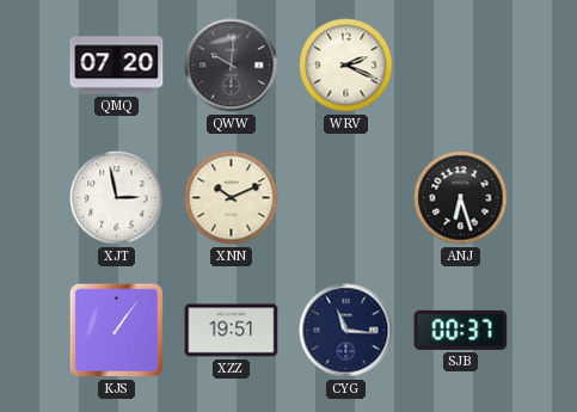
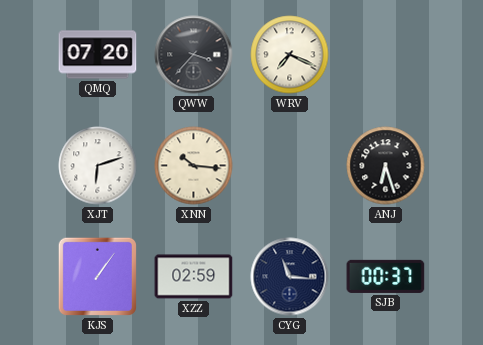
QWW: 10:01 -> 3:37
WRV: 2:19 -> 7:19
XJT: 2:58 -> 6:12
XNN: 10:11 -> 10:16
XZZ: 19:51 -> 02:59
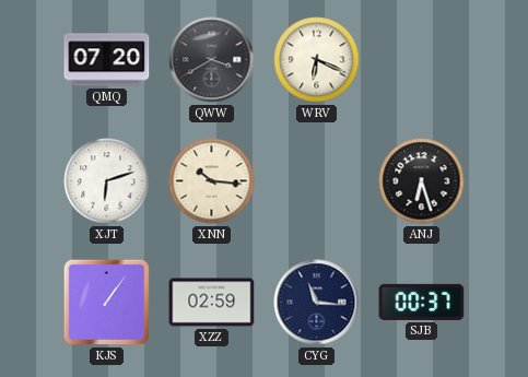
QWW: 3:37 -> 3:40
WRV: 7:19 -> 6:19
